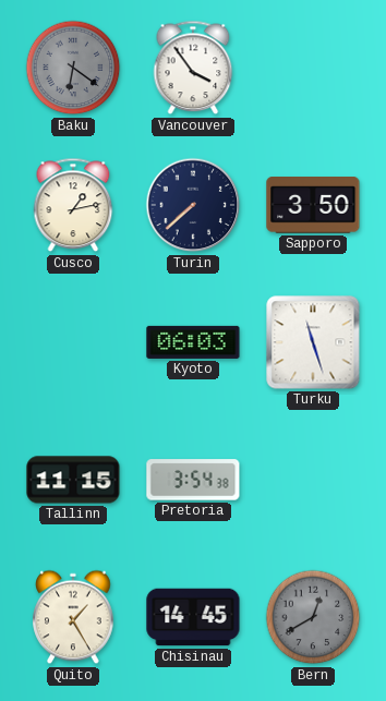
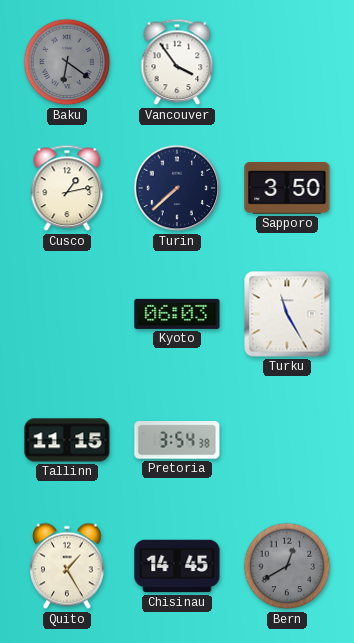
Turku: 11:27 -> 11:25
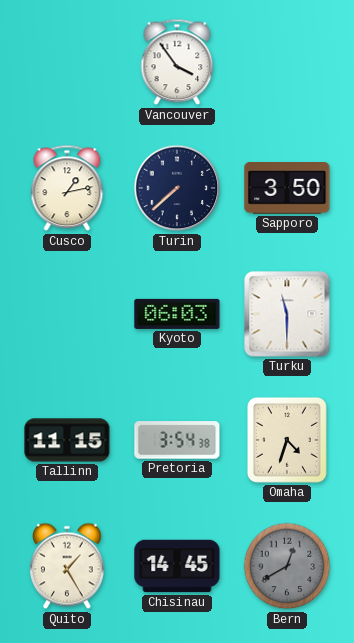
Baku: 6:21 -> none
Turku: 11:25 -> 11:30
Omaha: none -> 4:33
